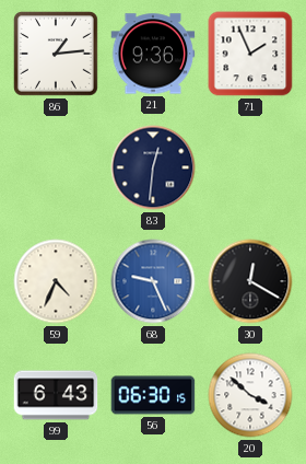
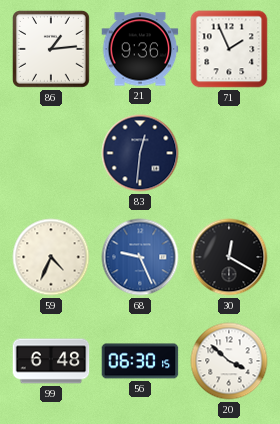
99: 6:43 -> 6:48
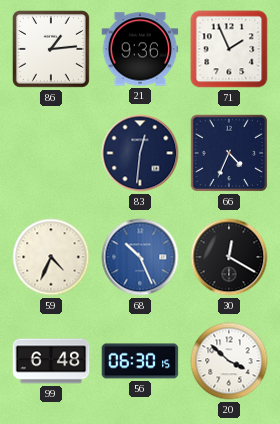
66: none -> 4:34
68: 9:26 -> 10:26
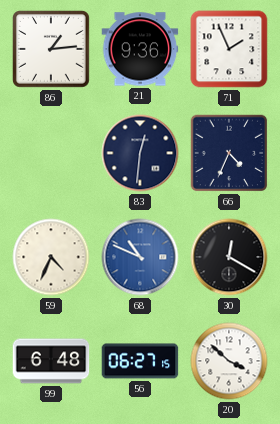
68: 10:26 -> 10:49
56: 06:30 -> 06:27
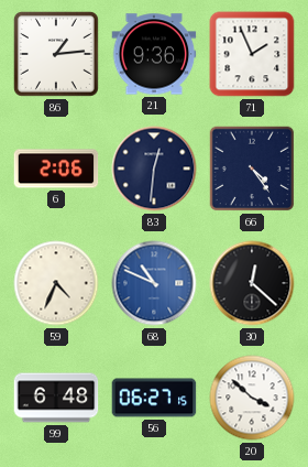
6: none -> 2:06
66: 4:34 -> 4:24
30: 12:20 -> 12:22
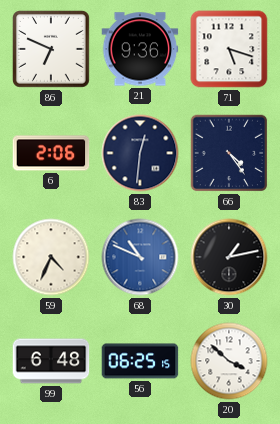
86: 1:14 -> 6:49
71: 1:56 -> 5:18
30: 12:22 -> 1:13
56: 06:27 -> 06:25
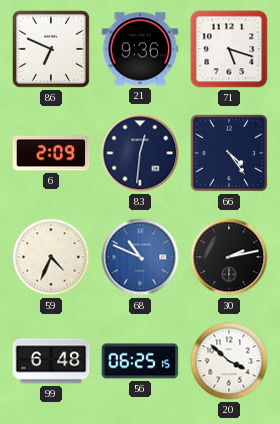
6: 2:06 -> 2:09
30: 1:13 -> 2:13
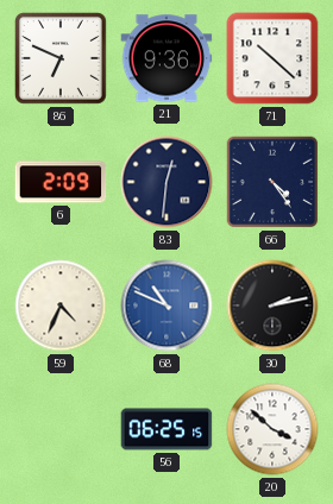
71: 5:18 -> 10:22
99: 6:48 -> none
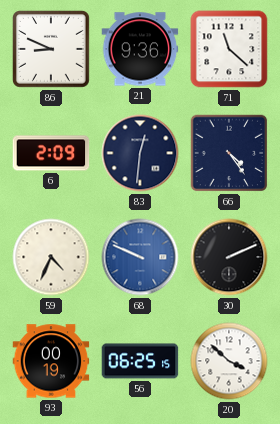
86: 6:49 -> 8:49
71: 10:22 -> 11:22
68: 10:49 -> 9:49
30: 2:13 -> 2:11
93: none -> 00:19
